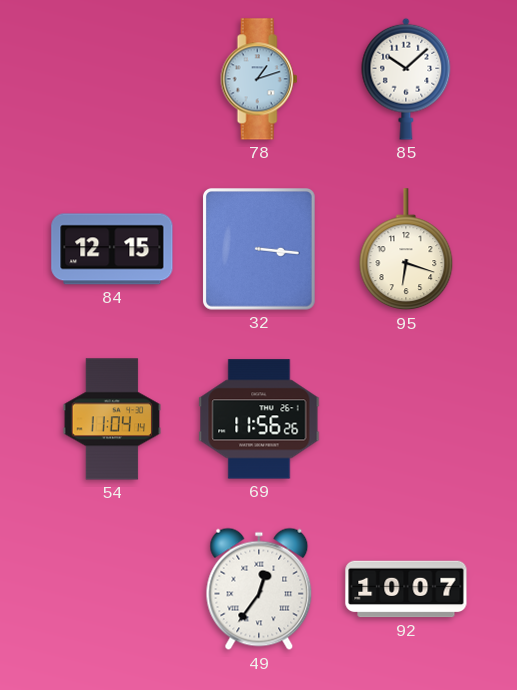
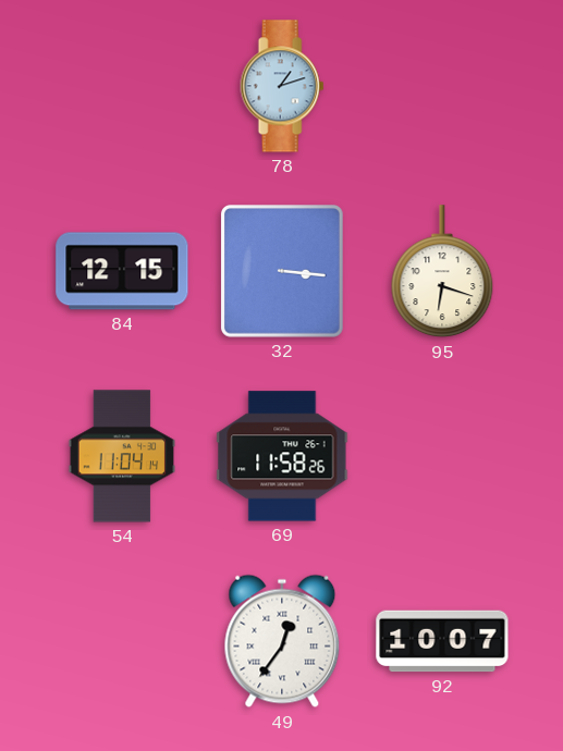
85: 10:08 -> none
69: 11:56 -> 11:58
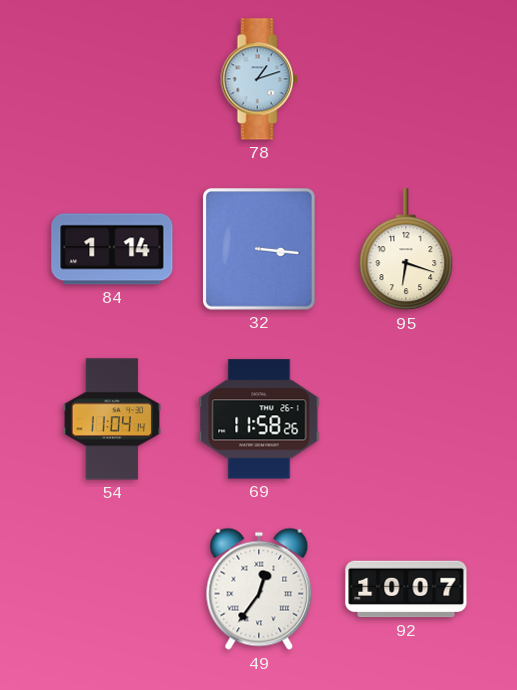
84: 12:15 -> 1:14
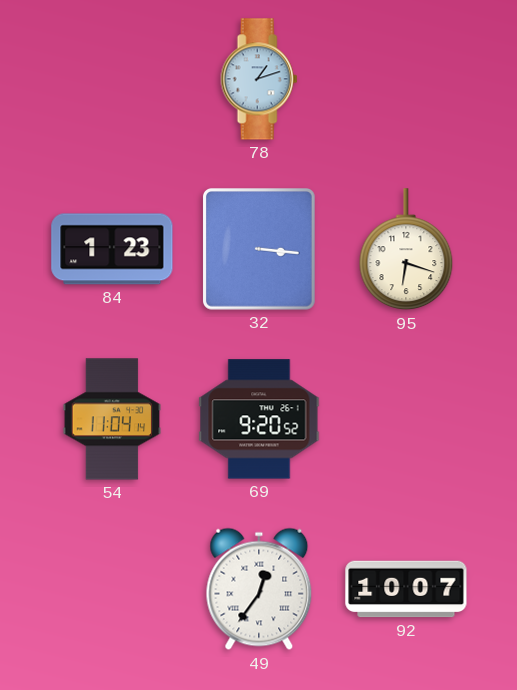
84: 1:14 -> 1:23
69: 11:58 -> 9:20
